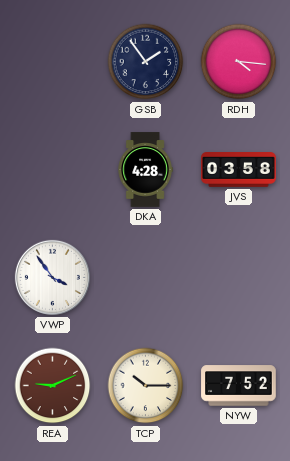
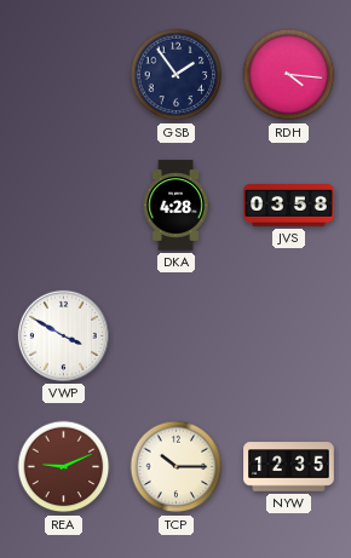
VWP: 3:54 -> 3:50
NYW: 7:52 -> 12:35
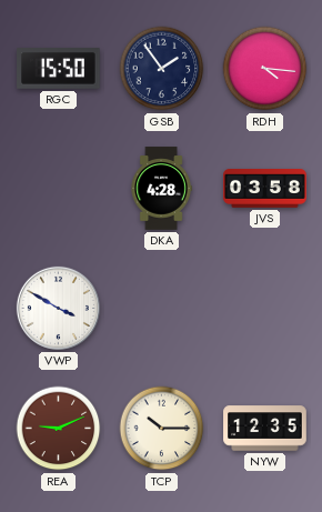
RGC: none -> 15:50
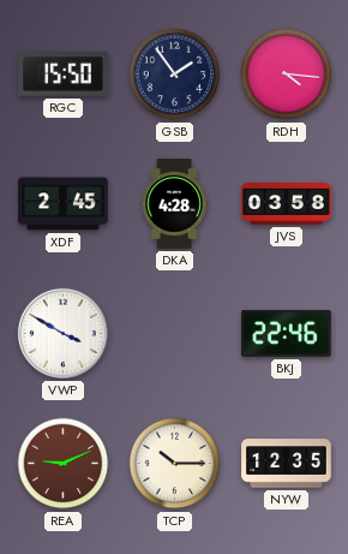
XDF: none -> 2:45
BKJ: none -> 22:46
